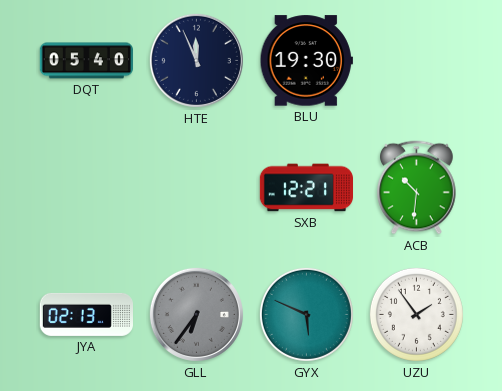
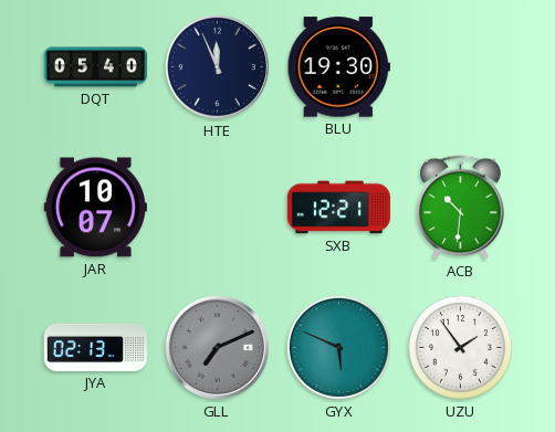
JAR: none -> 10:07
GLL: 6:36 -> 7:11
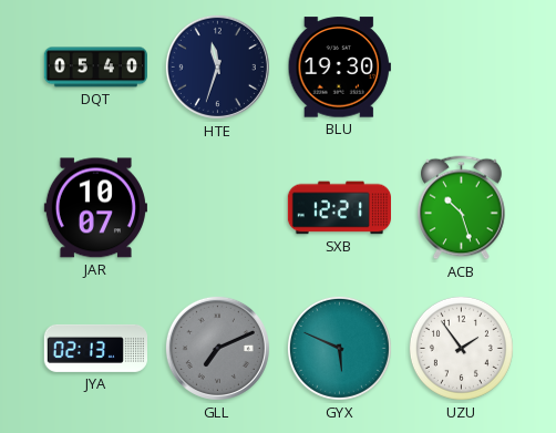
HTE: 11:56 -> 11:33
ACB: 10:31 -> 10:27
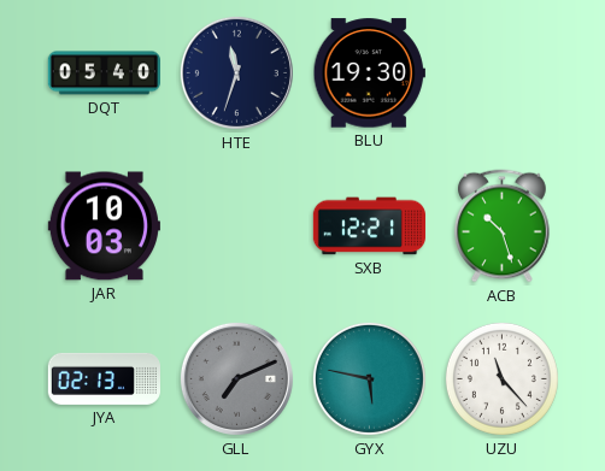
JAR: 10:07 -> 10:03
GYX: 5:49 -> 5:47
UZU: 1:54 -> 11:23
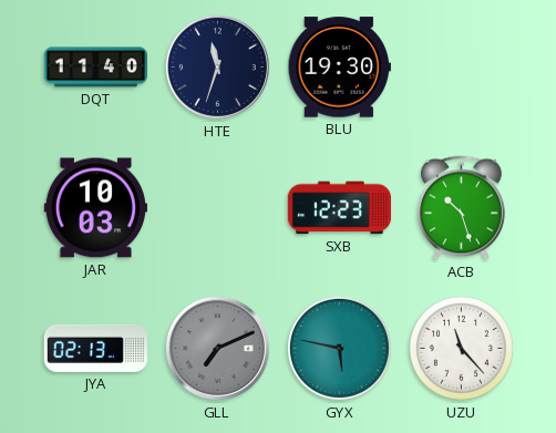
DQT: 05:40 -> 11:40
SXB: 12:21 -> 12:23
